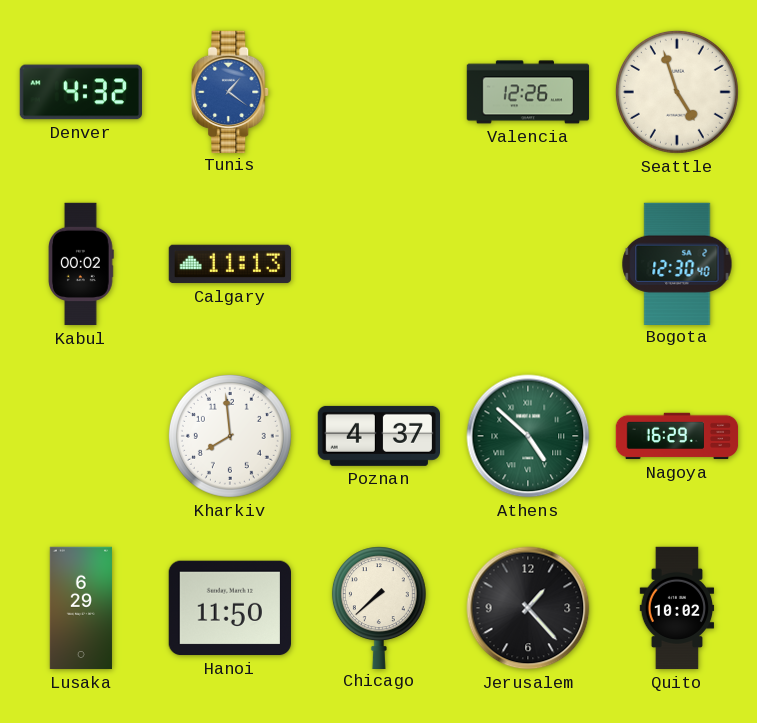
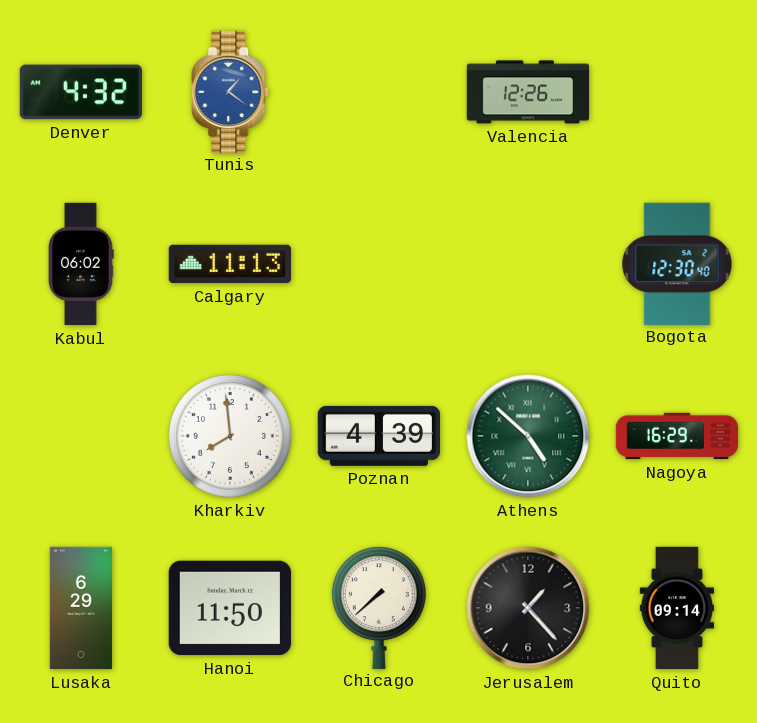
Seattle: 4:57 -> none
Kabul: 00:02 -> 06:02
Poznan: 4:37 -> 4:39
Quito: 10:02 -> 09:14
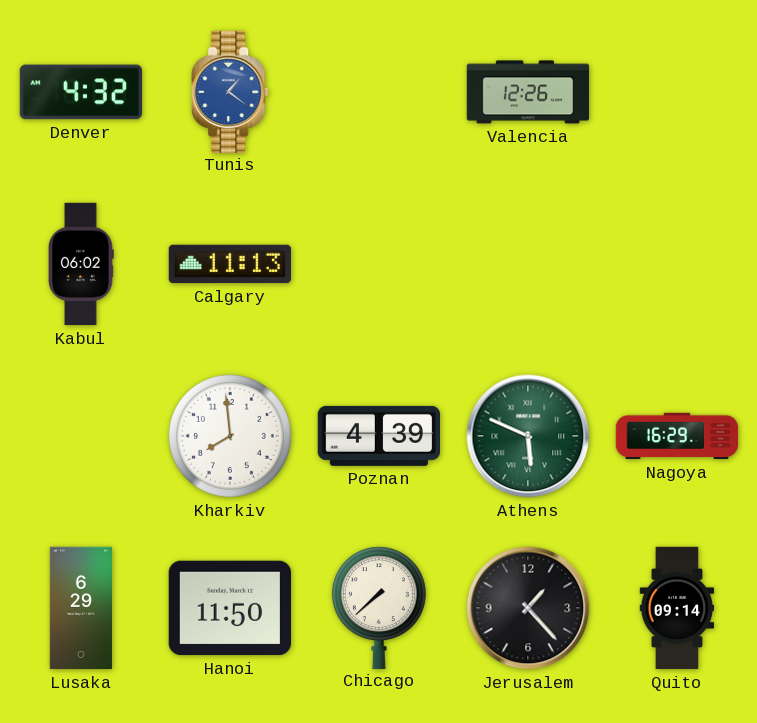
Bogota: 12:30 -> none
Athens: 4:52 -> 5:49
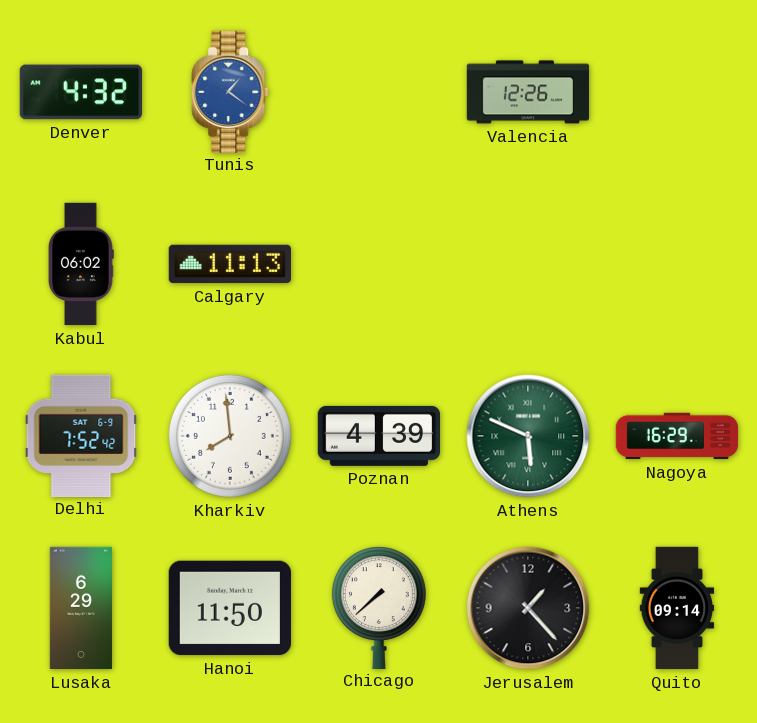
Delhi: none -> 7:52
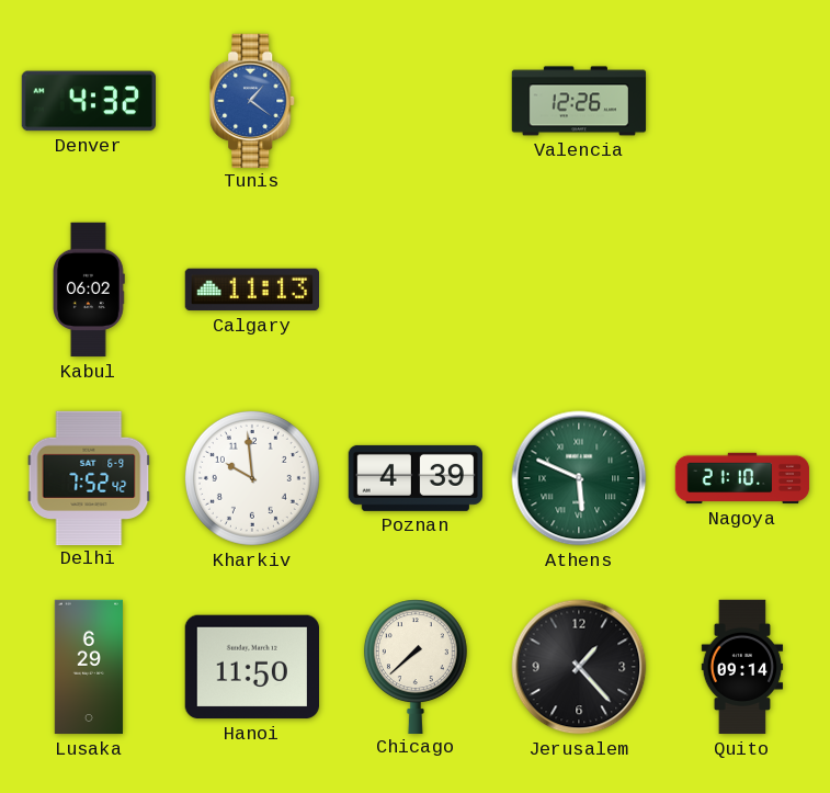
Kharkiv: 7:59 -> 9:59
Nagoya: 16:29 -> 21:10
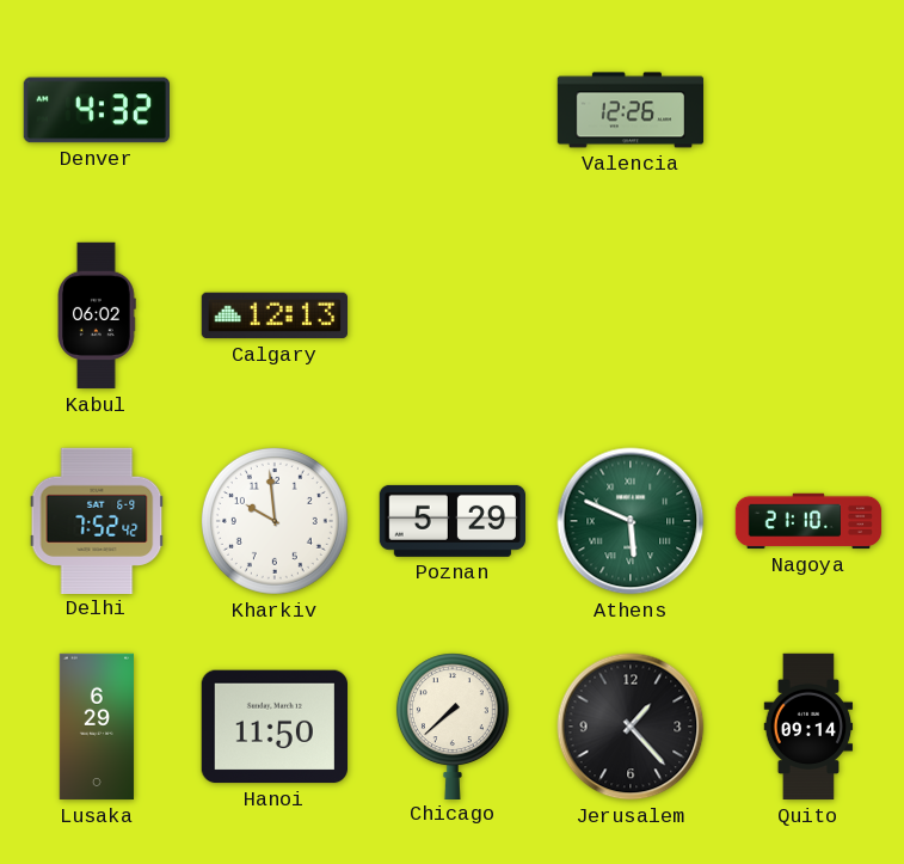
Tunis: 1:21 -> none
Calgary: 11:13 -> 12:13
Poznan: 4:39 -> 5:29
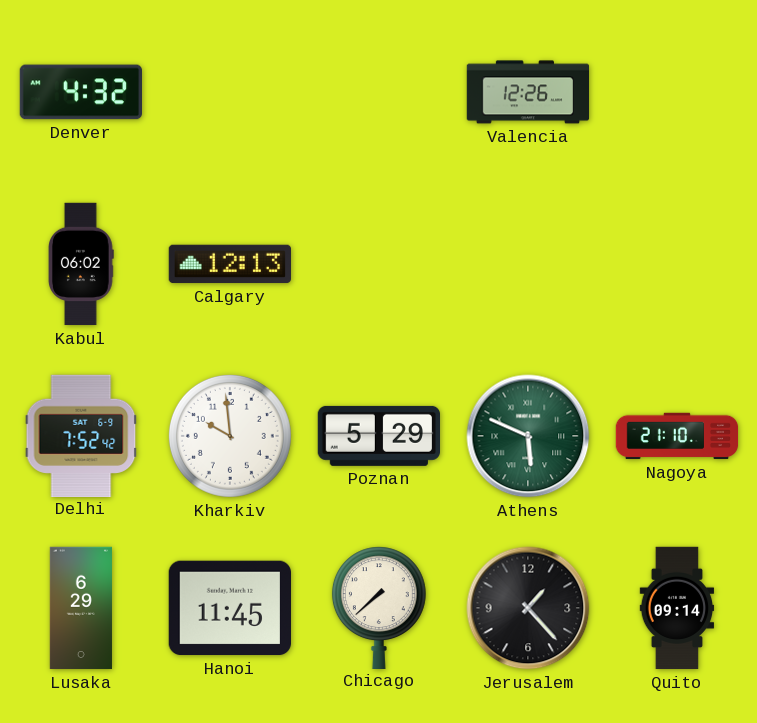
Hanoi: 11:50 -> 11:45
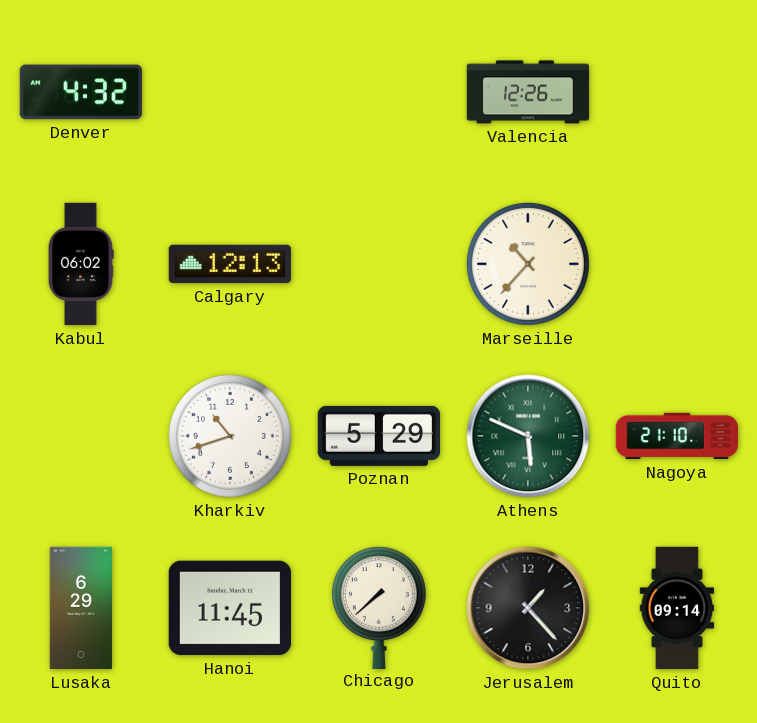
Marseille: none -> 10:37
Delhi: 7:52 -> none
Kharkiv: 9:59 -> 10:42
